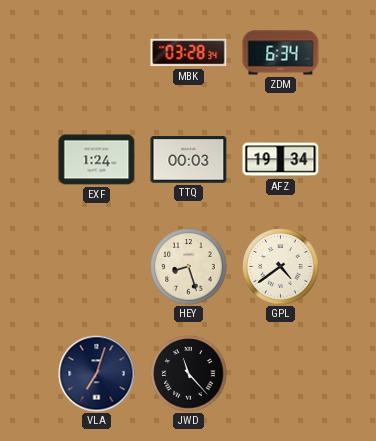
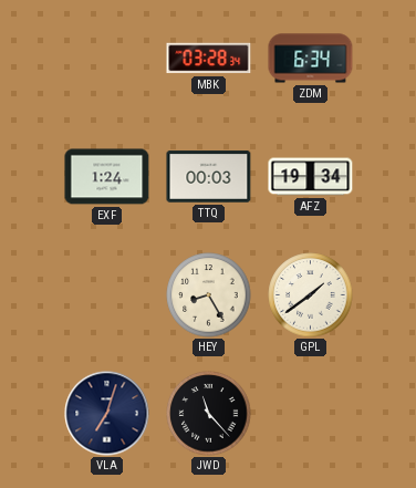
HEY: 8:27 -> 8:25
GPL: 4:39 -> 1:39
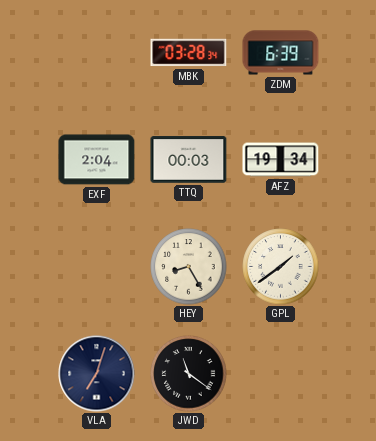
ZDM: 6:34 -> 6:39
EXF: 1:24 -> 2:04
JWD: 11:23 -> 11:21
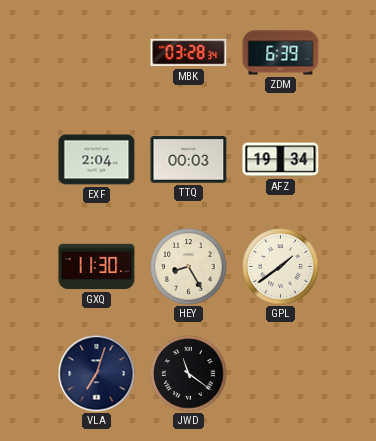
GXQ: none -> 11:30
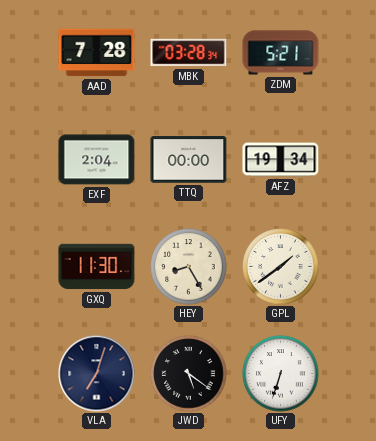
AAD: none -> 7:28
ZDM: 6:39 -> 5:21
TTQ: 00:03 -> 00:00
JWD: 11:21 -> 5:21
UFY: none -> 6:33
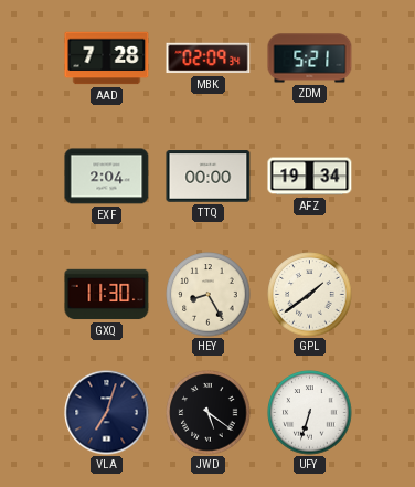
MBK: 03:28 -> 02:09
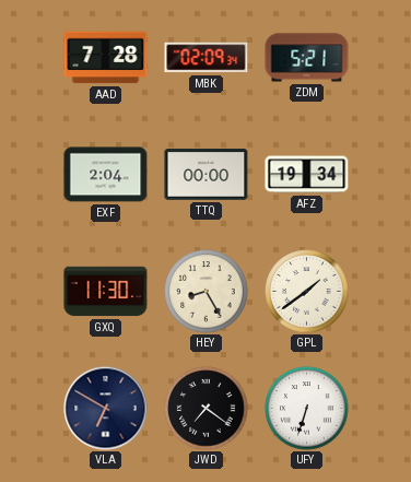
VLA: 7:03 -> 6:50
JWD: 5:21 -> 7:21
